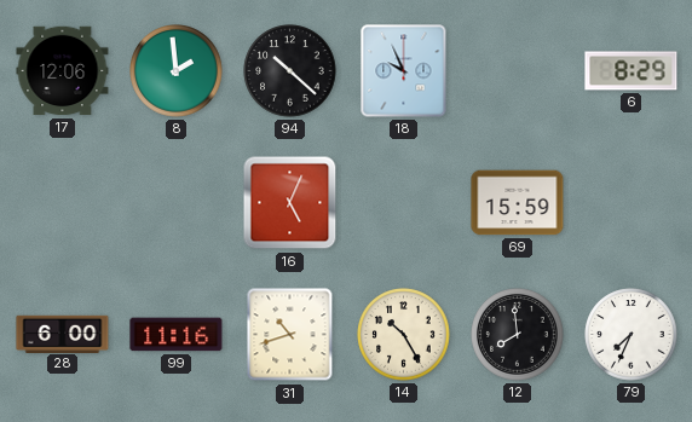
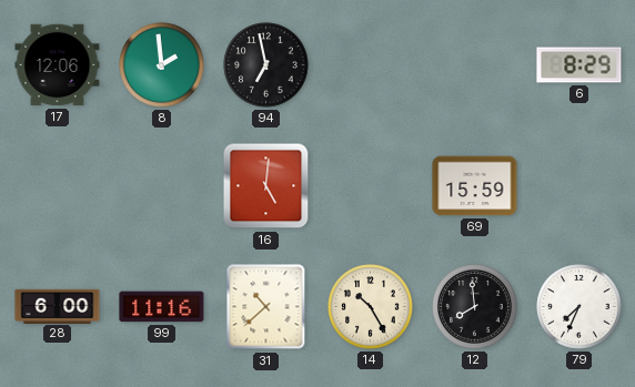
94: 10:22 -> 6:58
18: 9:56 -> none
16: 5:04 -> 5:01
31: 10:42 -> 10:38
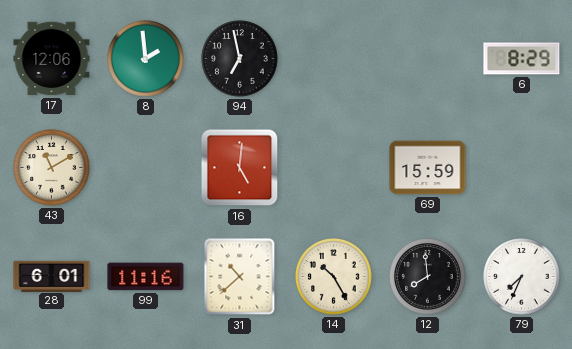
43: none -> 11:10
28: 6:00 -> 6:01
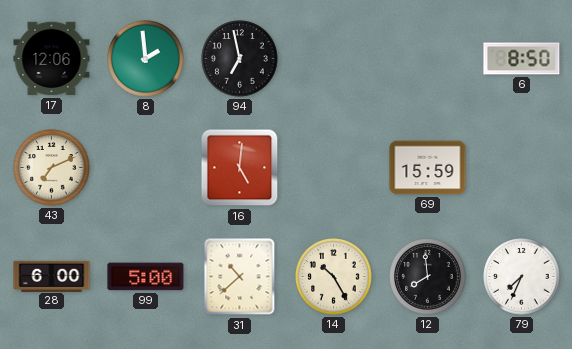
6: 8:29 -> 8:50
43: 11:10 -> 7:11
28: 6:01 -> 6:00
99: 11:16 -> 5:00
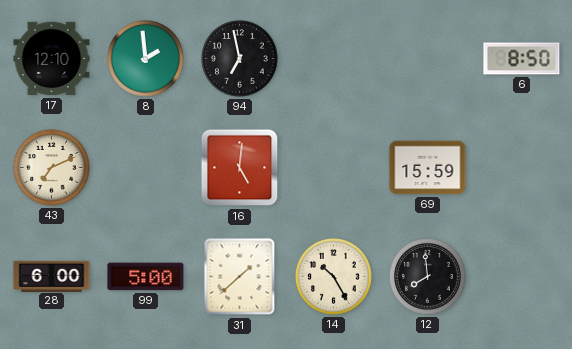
17: 12:06 -> 12:10
31: 10:38 -> 1:38
79: 7:34 -> none
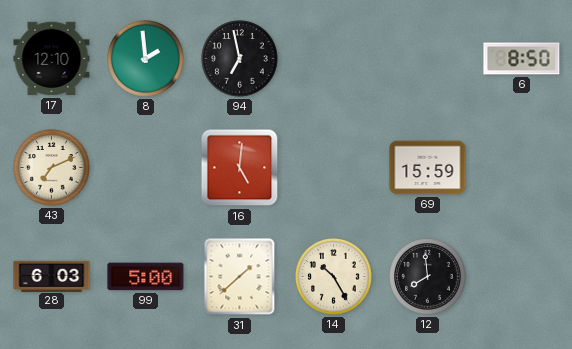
28: 6:00 -> 6:03
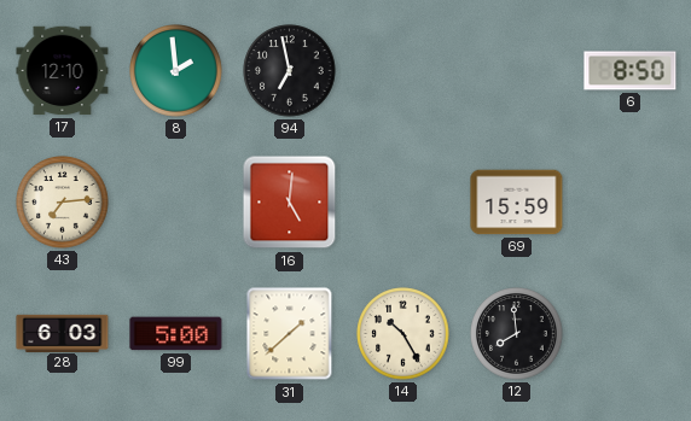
43: 7:11 -> 7:14
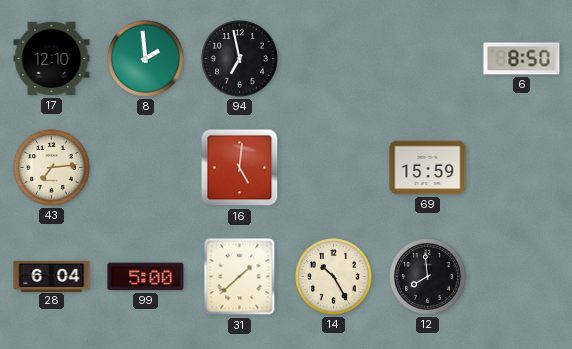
28: 6:03 -> 6:04
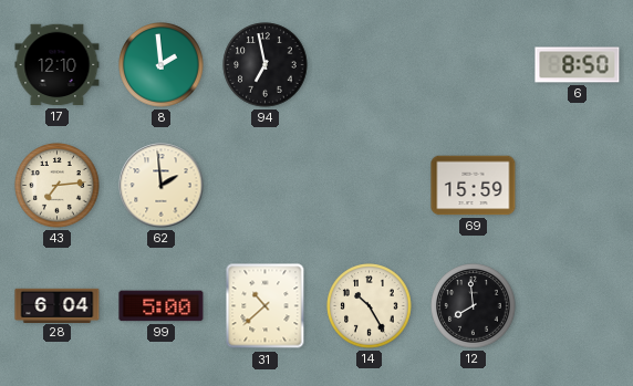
62: none -> 1:59
16: 5:01 -> none
31: 1:38 -> 10:38
